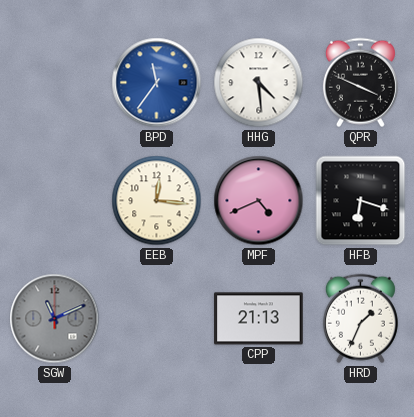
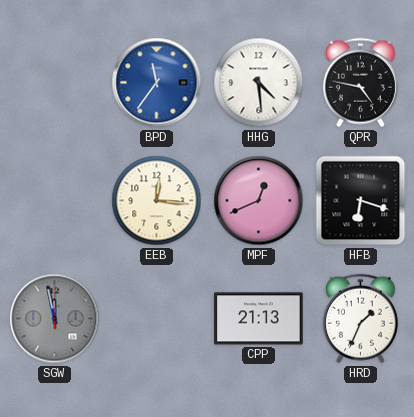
QPR: 3:49 -> 4:47
MPF: 4:41 -> 12:41
SGW: 11:11 -> 11:58
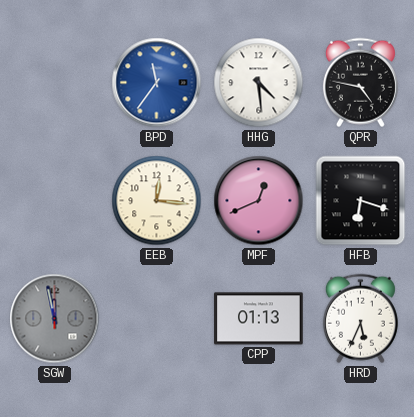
CPP: 21:13 -> 01:13
HRD: 1:34 -> 5:34
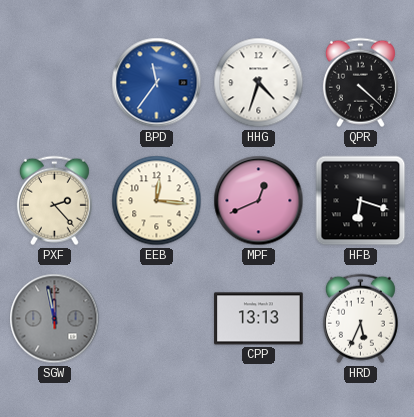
HHG: 4:29 -> 4:33
QPR: 4:47 -> 4:22
PXF: none -> 2:23
CPP: 01:13 -> 13:13
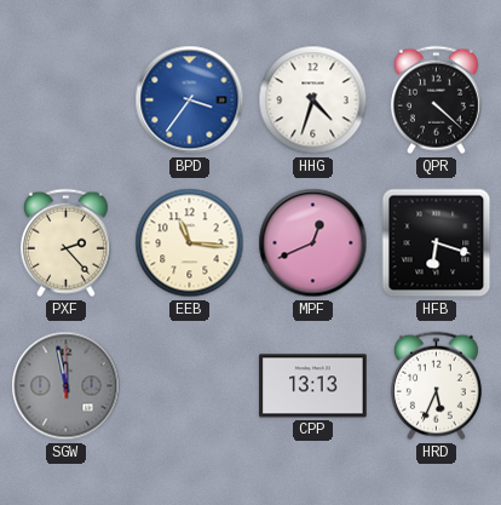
BPD: 11:36 -> 3:36
EEB: 12:16 -> 11:16
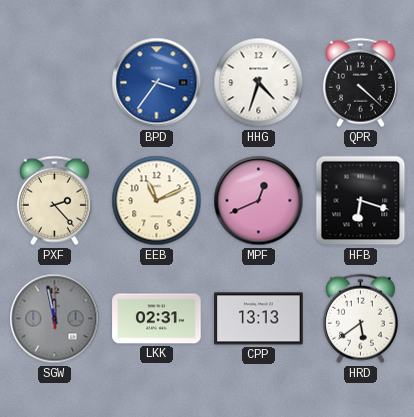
EEB: 11:16 -> 11:11
LKK: none -> 02:31
HRD: 5:34 -> 5:39
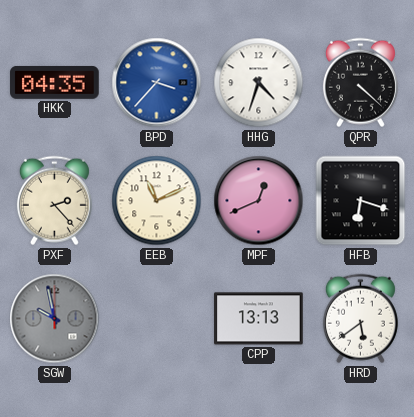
HKK: none -> 04:35
BPD: 3:36 -> 3:37
SGW: 11:58 -> 9:58
LKK: 02:31 -> none
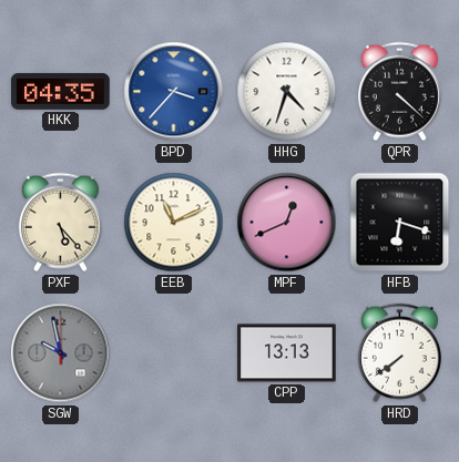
PXF: 2:23 -> 5:23
HRD: 5:39 -> 7:39
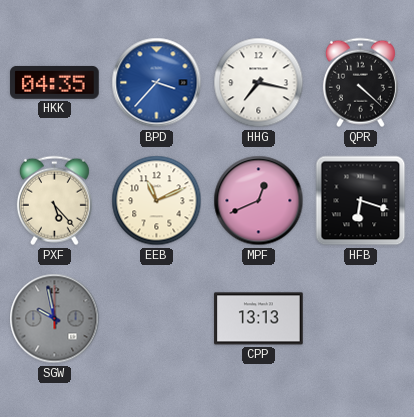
HHG: 4:33 -> 7:17
HRD: 7:39 -> none
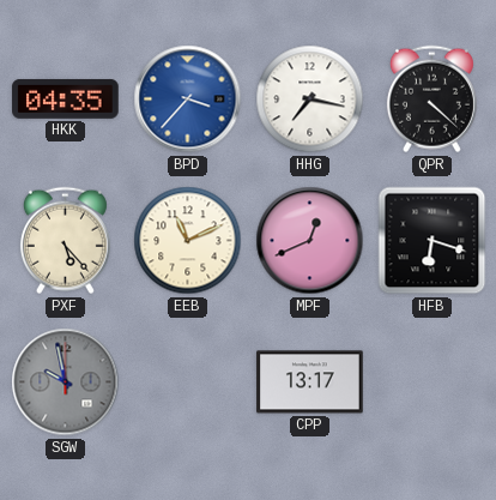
CPP: 13:13 -> 13:17
